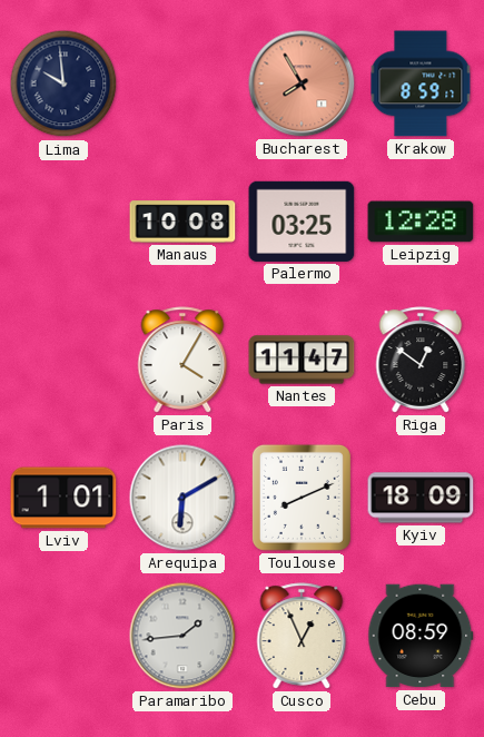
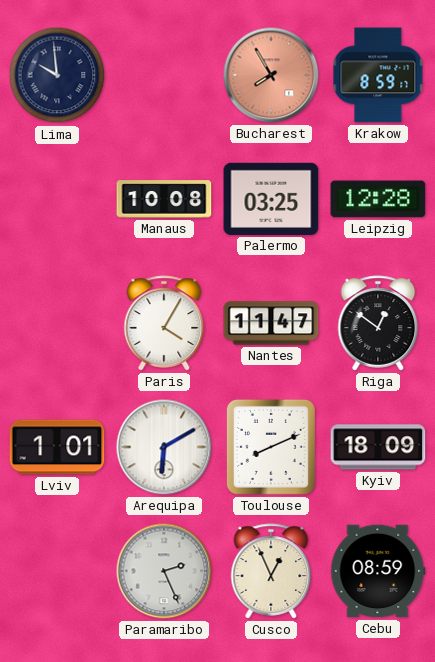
Paramaribo: 1:44 -> 2:26
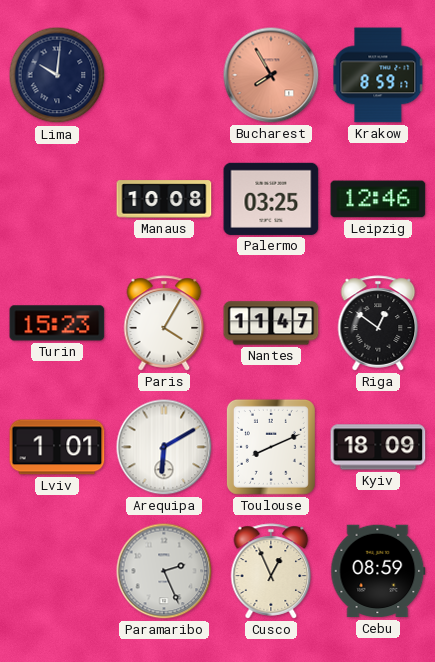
Lima: 9:59 -> 10:01
Leipzig: 12:28 -> 12:46
Turin: none -> 15:23
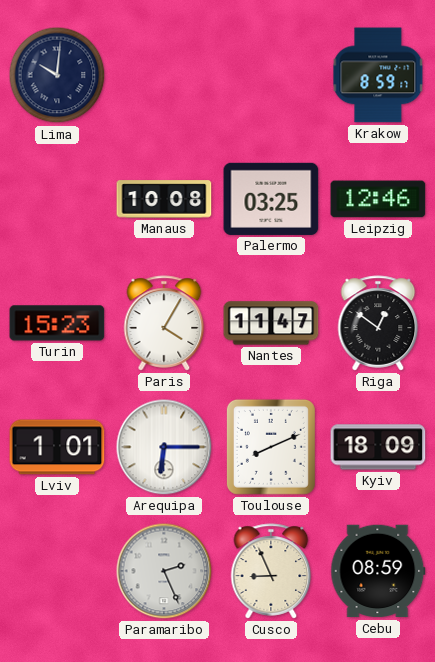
Bucharest: 7:55 -> none
Arequipa: 6:10 -> 6:15
Cusco: 12:56 -> 8:56
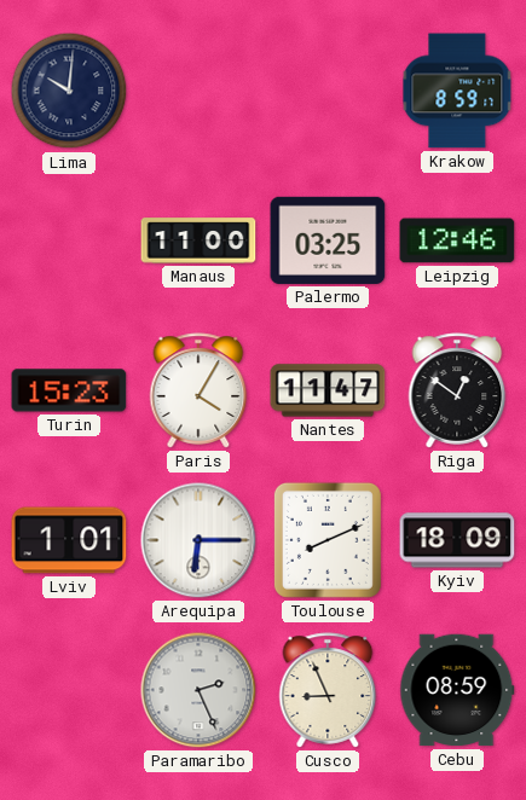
Manaus: 10:08 -> 11:00
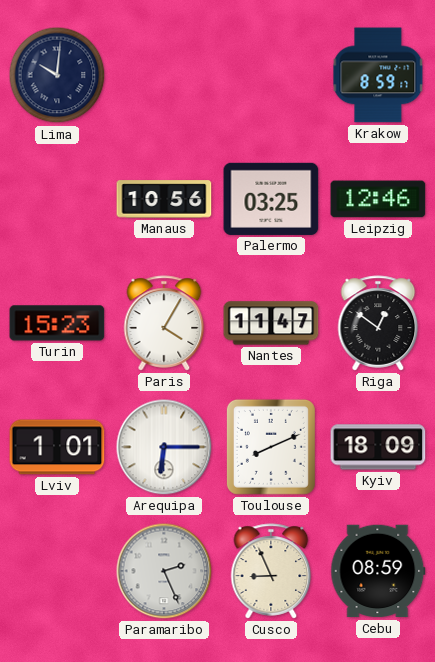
Manaus: 11:00 -> 10:56
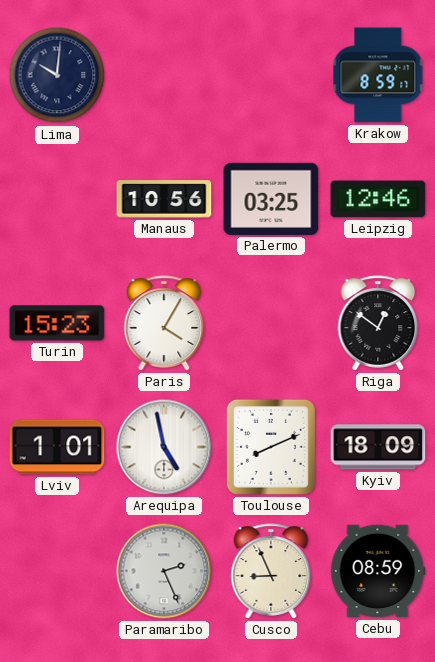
Nantes: 11:47 -> none
Arequipa: 6:15 -> 4:58
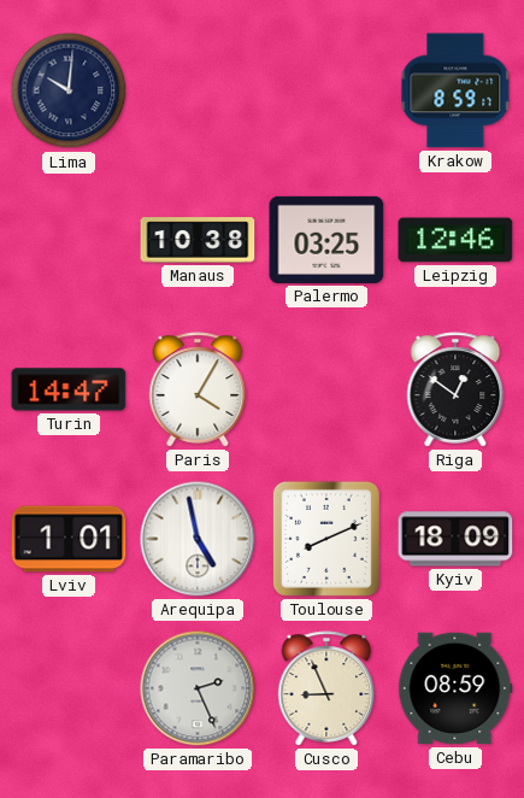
Manaus: 10:56 -> 10:38
Turin: 15:23 -> 14:47
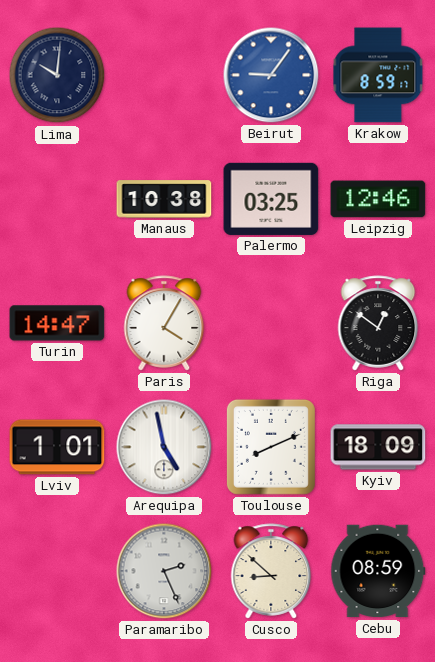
Beirut: none -> 9:06
Cusco: 8:56 -> 8:52
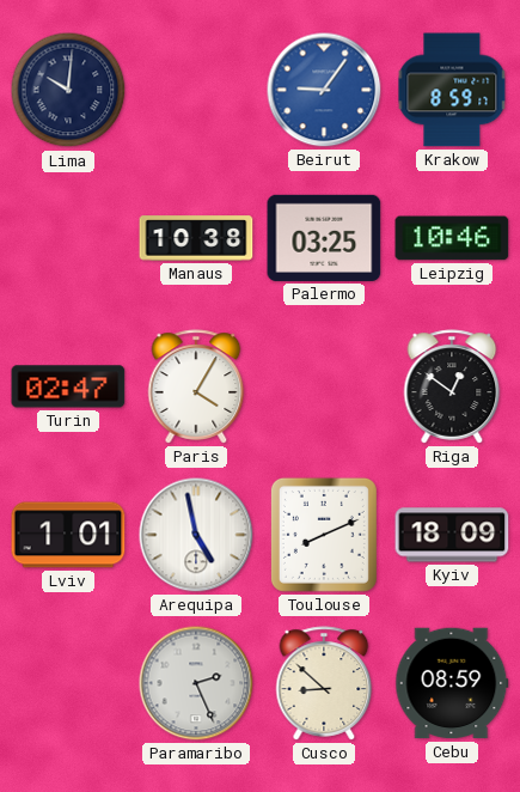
Leipzig: 12:46 -> 10:46
Turin: 14:47 -> 02:47
